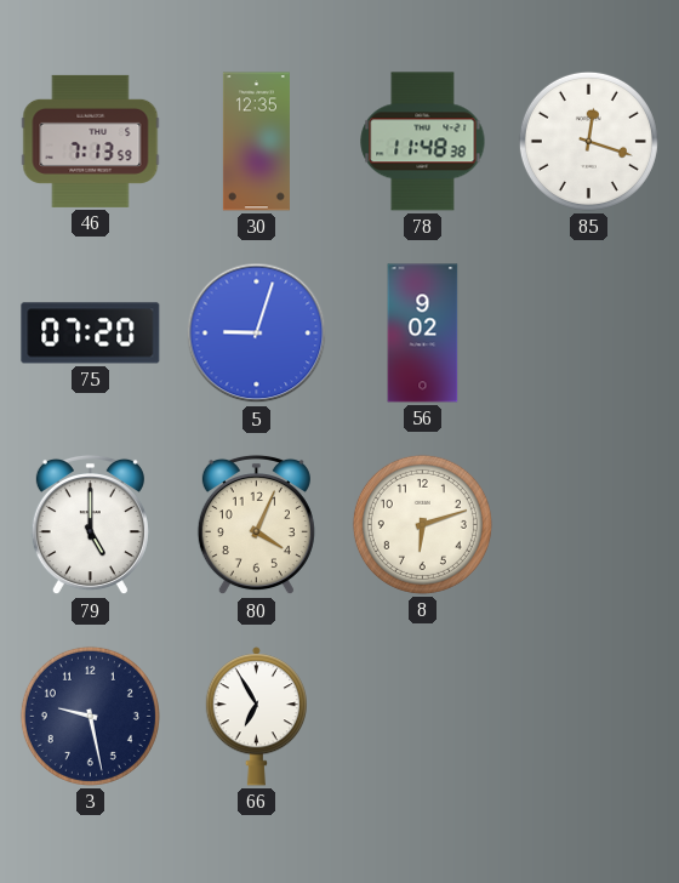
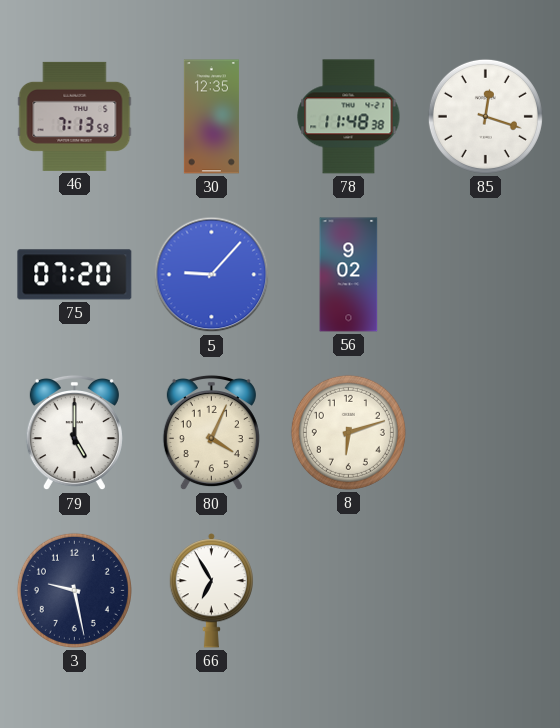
5: 9:03 -> 9:07
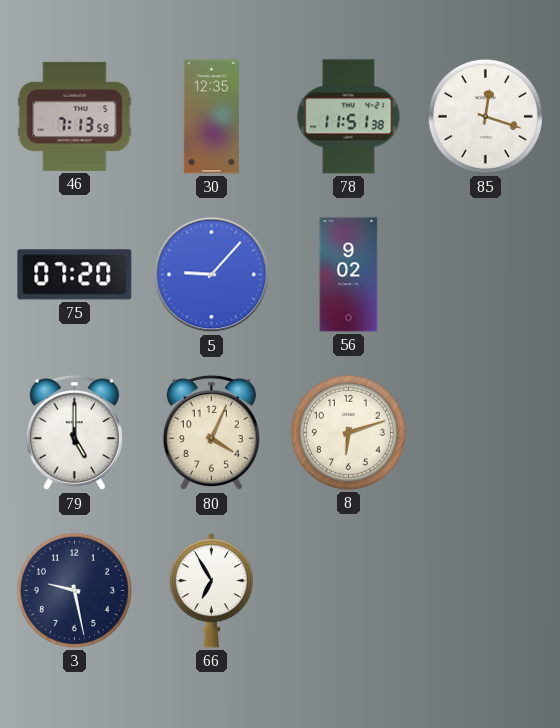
78: 11:48 -> 11:51
